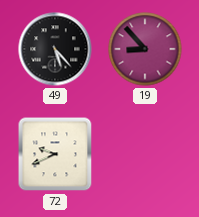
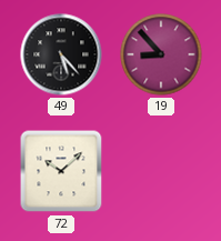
72: 9:41 -> 10:08
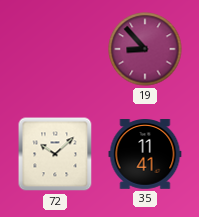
49: 5:23 -> none
35: none -> 11:41
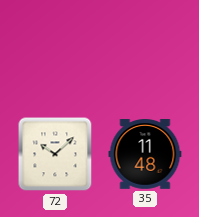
19: 8:53 -> none
35: 11:41 -> 11:48
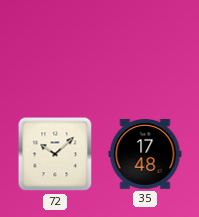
35: 11:48 -> 17:48
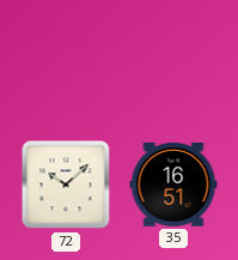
35: 17:48 -> 16:51
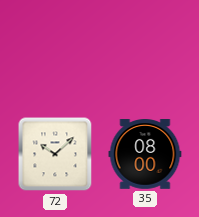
35: 16:51 -> 08:00
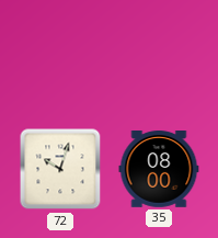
72: 10:08 -> 10:03
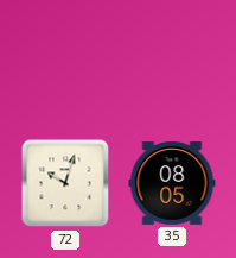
35: 08:00 -> 08:05
